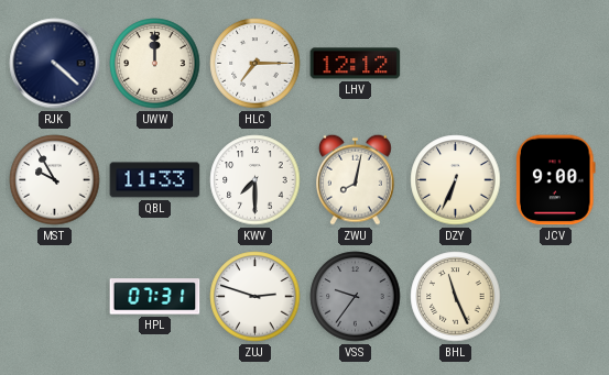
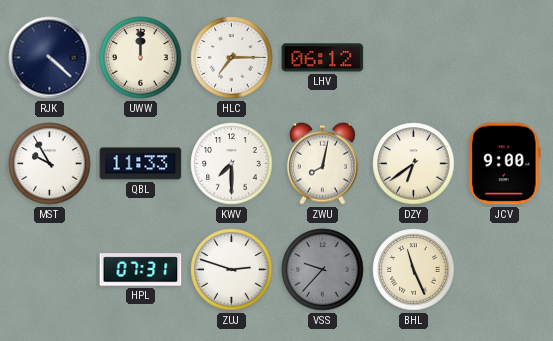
LHV: 12:12 -> 06:12
DZY: 6:34 -> 6:39
VSS: 9:36 -> 9:37
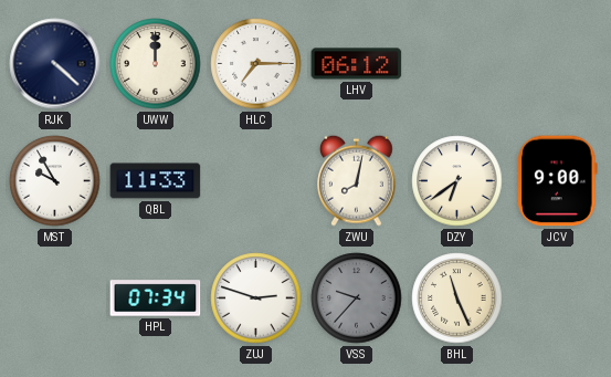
KWV: 7:30 -> none
HPL: 07:31 -> 07:34
